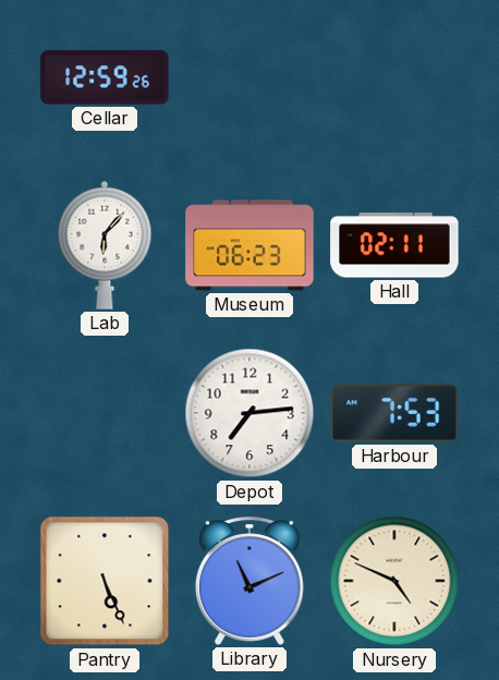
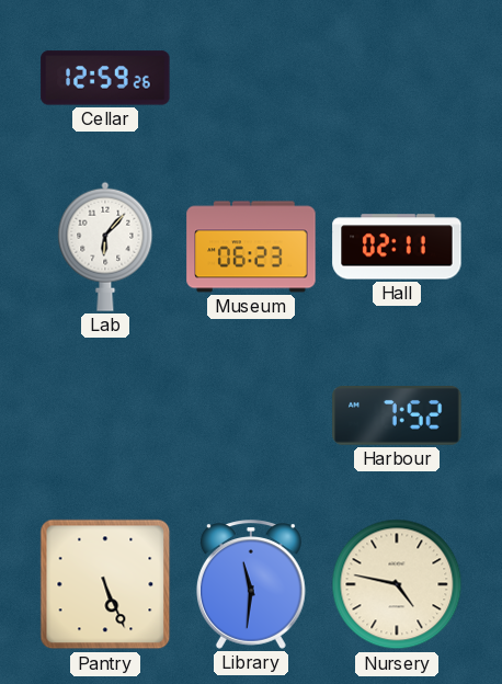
Depot: 7:14 -> none
Harbour: 7:53 -> 7:52
Library: 11:11 -> 11:31
Nursery: 4:49 -> 4:47
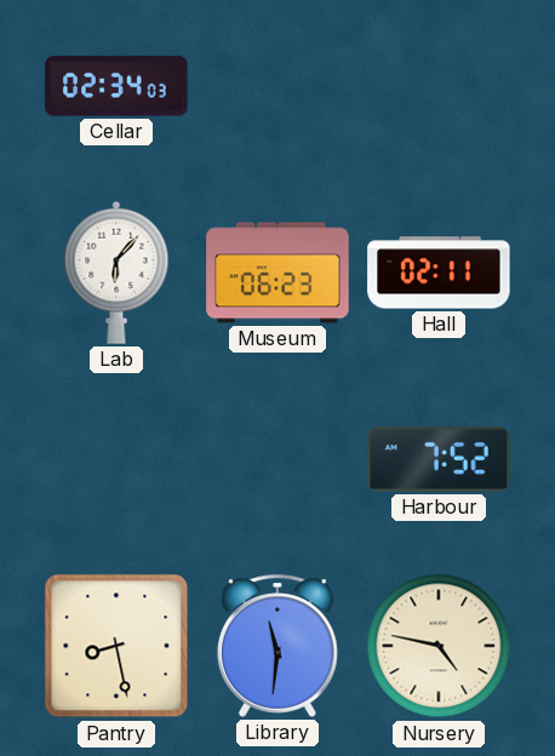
Cellar: 12:59 -> 02:34
Pantry: 5:26 -> 8:28
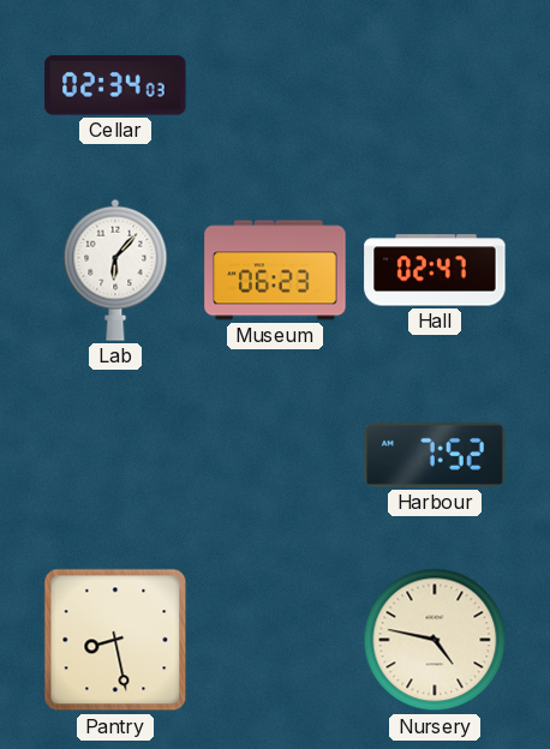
Hall: 02:11 -> 02:47
Library: 11:31 -> none
